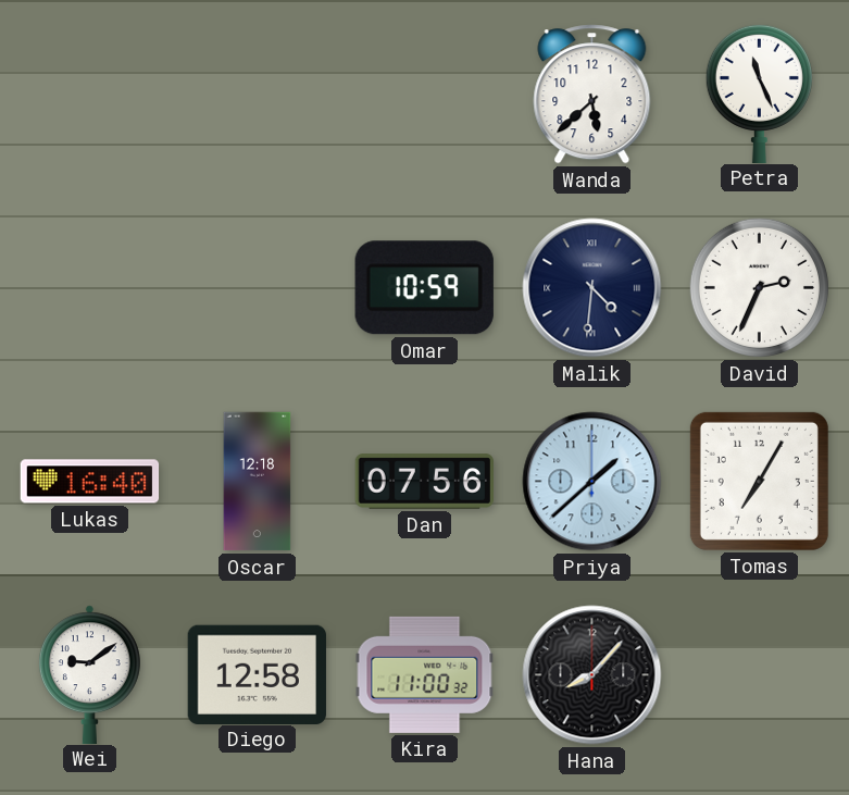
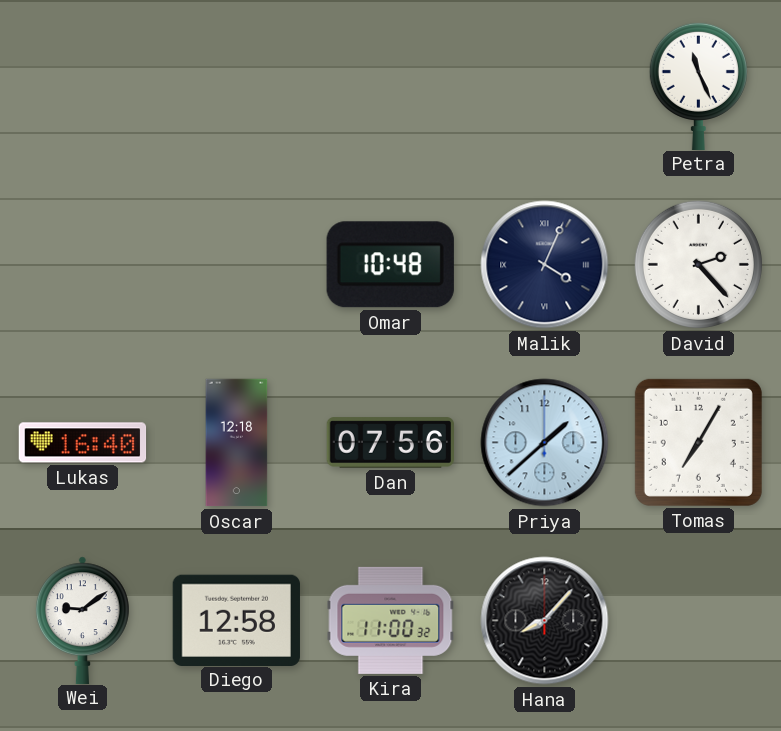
Wanda: 5:38 -> none
Omar: 10:59 -> 10:48
Malik: 4:31 -> 4:04
David: 2:34 -> 2:23
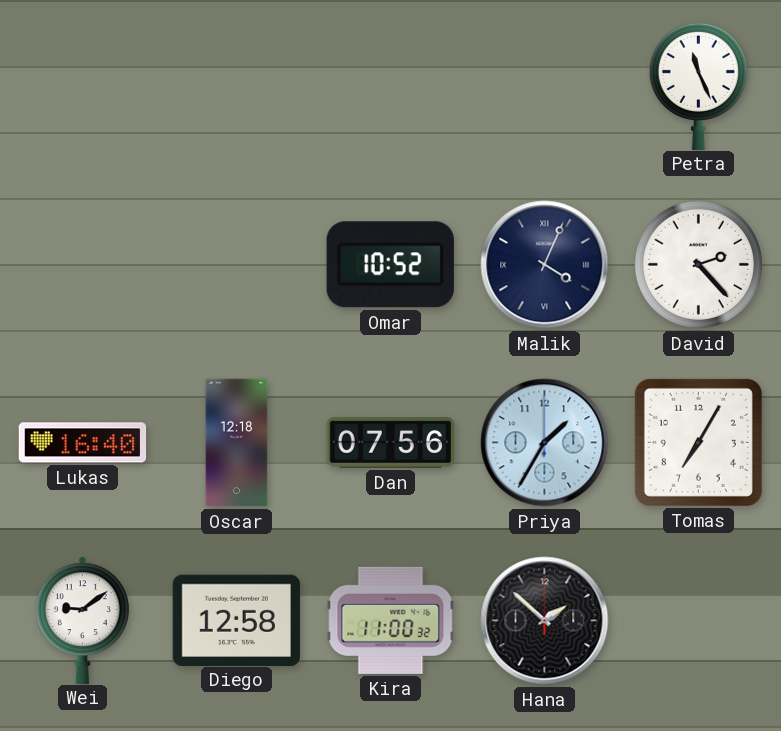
Omar: 10:48 -> 10:52
Priya: 1:38 -> 1:35
Hana: 8:07 -> 1:52
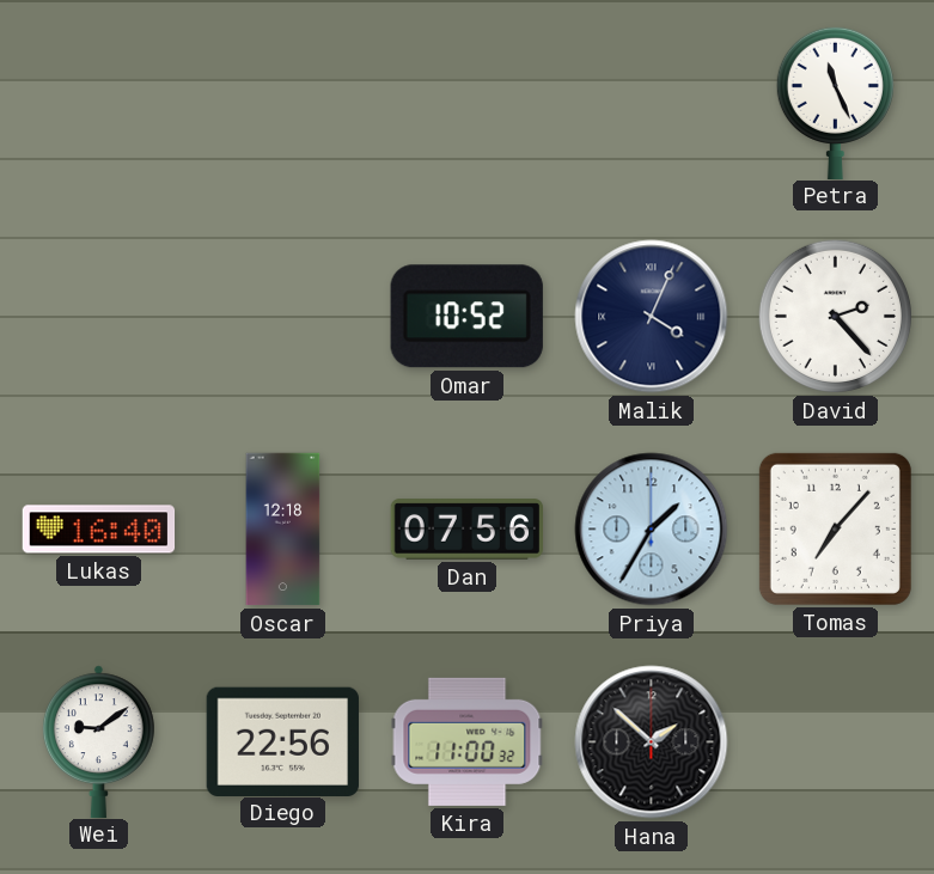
Tomas: 7:05 -> 7:07
Diego: 12:58 -> 22:56
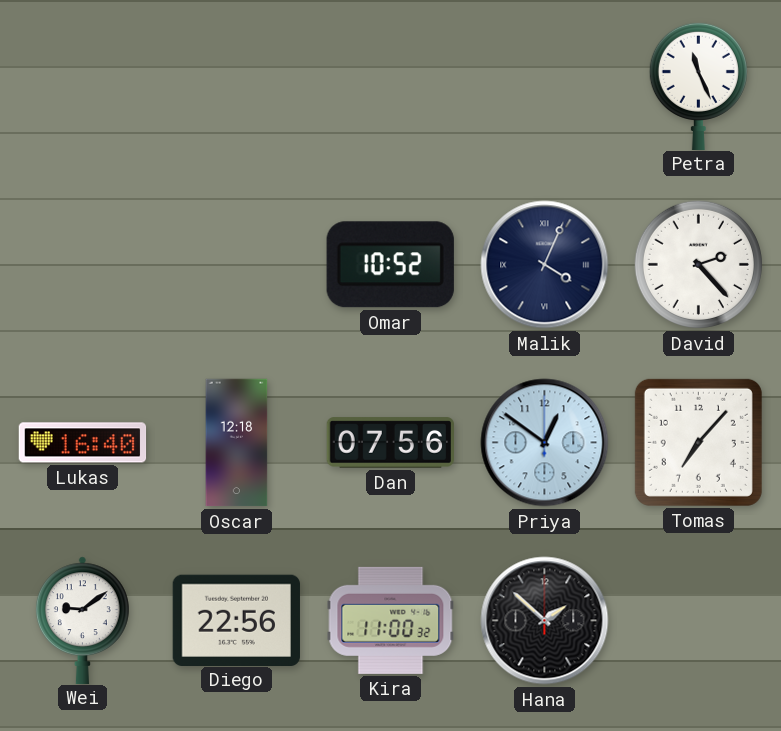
Priya: 1:35 -> 12:51
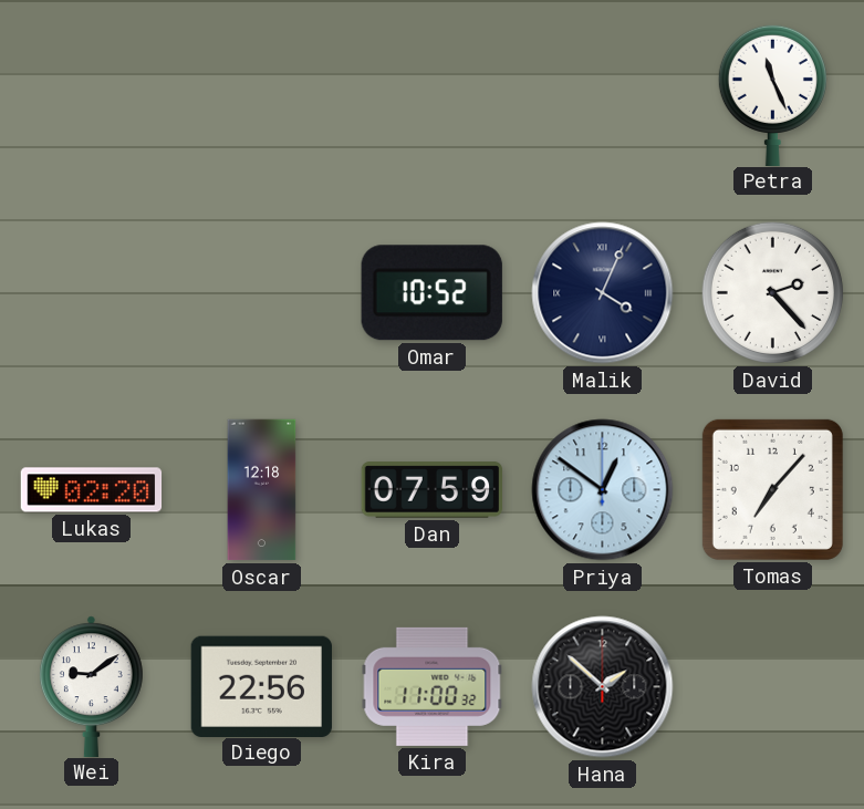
Lukas: 16:40 -> 02:20
Dan: 07:56 -> 07:59
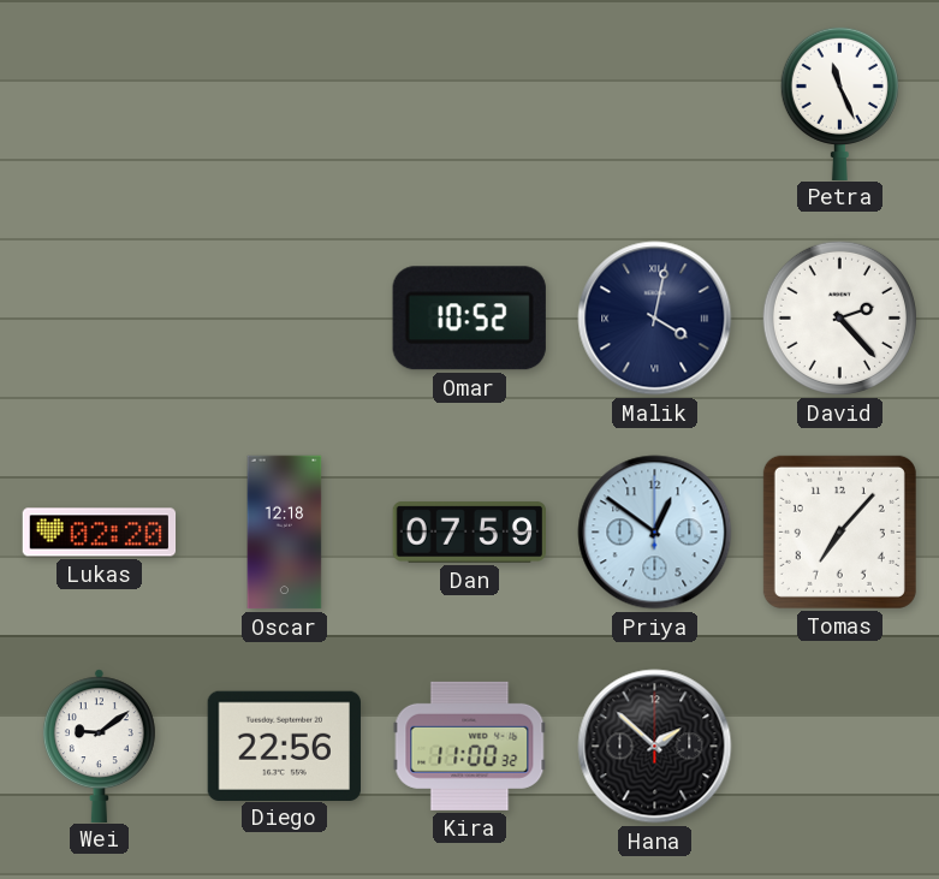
Malik: 4:04 -> 4:02
